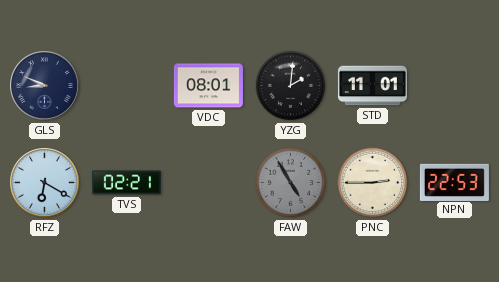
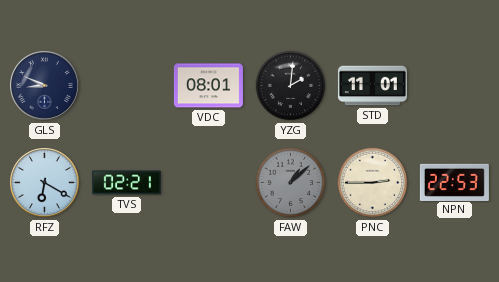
FAW: 4:55 -> 1:08
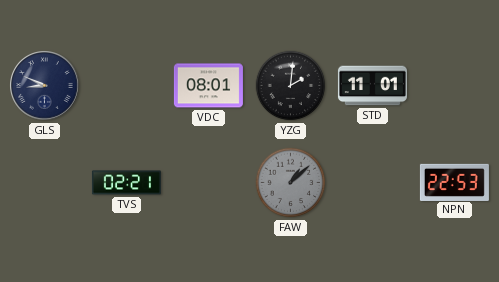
RFZ: 6:20 -> none
PNC: 2:45 -> none
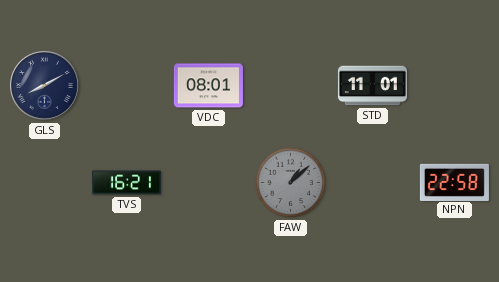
GLS: 8:49 -> 8:10
YZG: 2:01 -> none
TVS: 02:21 -> 16:21
NPN: 22:53 -> 22:58
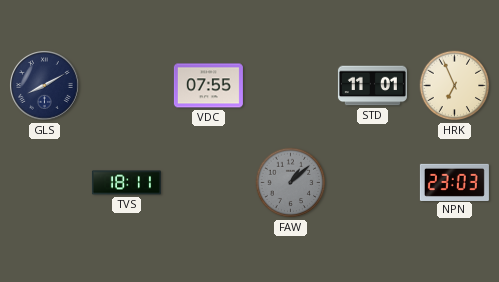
VDC: 08:01 -> 07:55
HRK: none -> 6:56
TVS: 16:21 -> 18:11
NPN: 22:58 -> 23:03
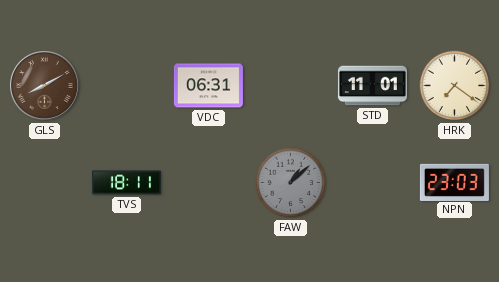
GLS dial: navy -> brown
VDC: 07:55 -> 06:31
HRK: 6:56 -> 7:21
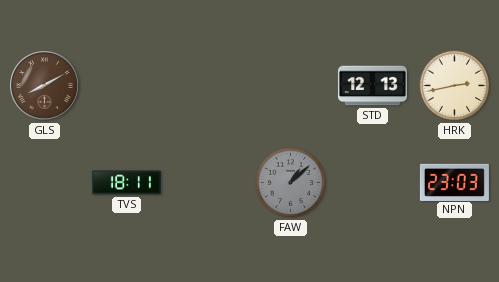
VDC: 06:31 -> none
STD: 11:01 -> 12:13
HRK: 7:21 -> 2:43
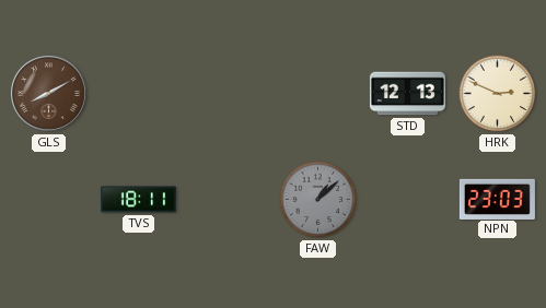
HRK: 2:43 -> 2:49
